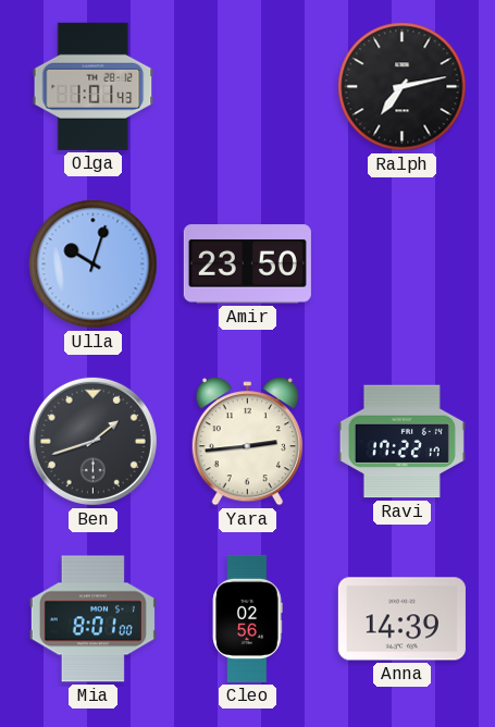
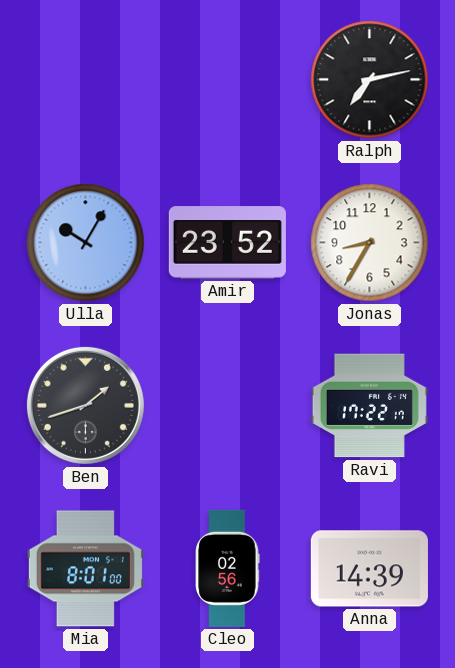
Olga: 1:01 -> none
Ulla: 10:03 -> 10:05
Amir: 23:50 -> 23:52
Jonas: none -> 8:35
Yara: 2:44 -> none
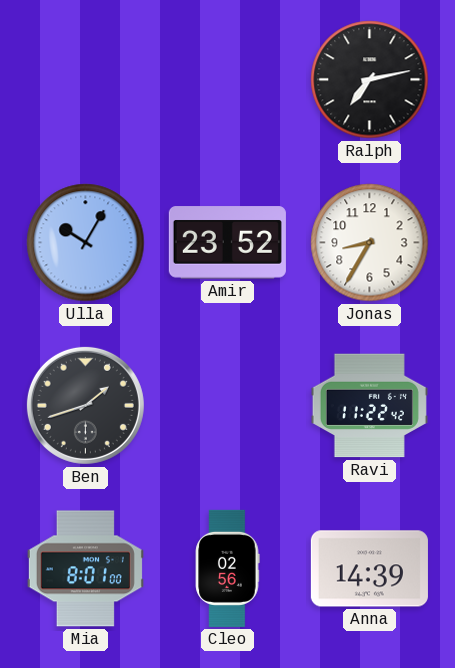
Ravi: 17:22 -> 11:22
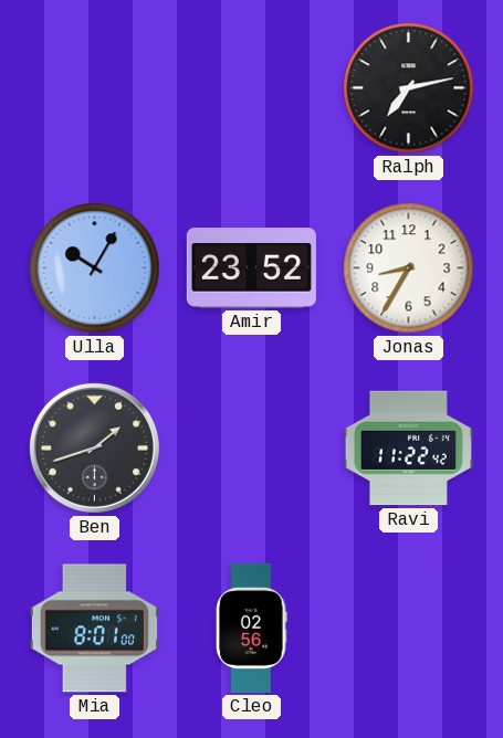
Anna: 14:39 -> none
